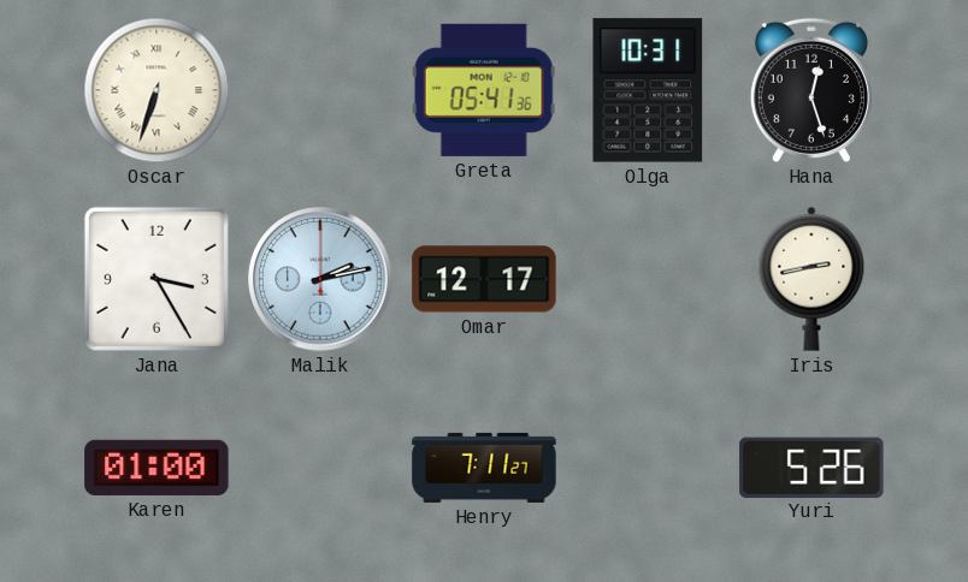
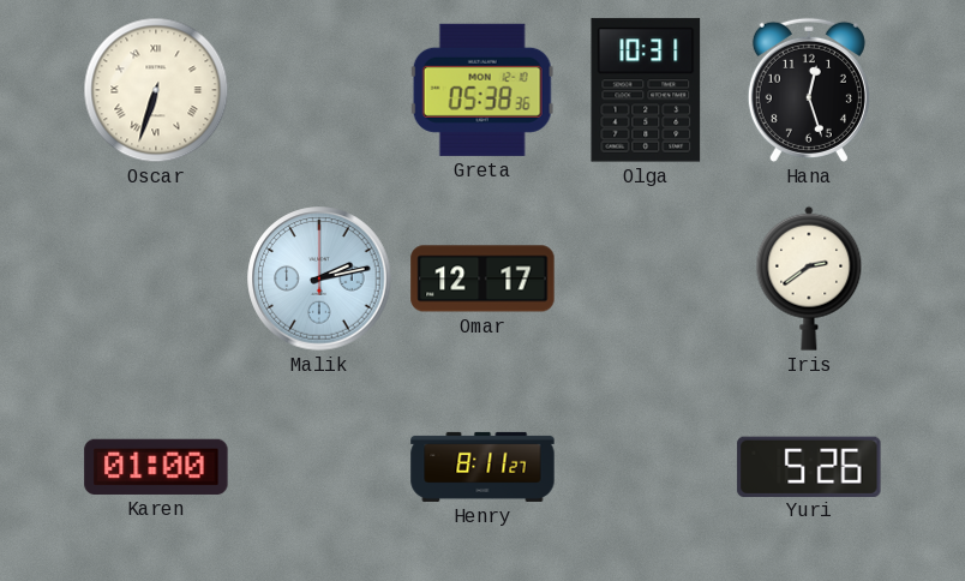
Greta: 05:41 -> 05:38
Jana: 3:25 -> none
Iris: 2:43 -> 2:39
Henry: 7:11 -> 8:11
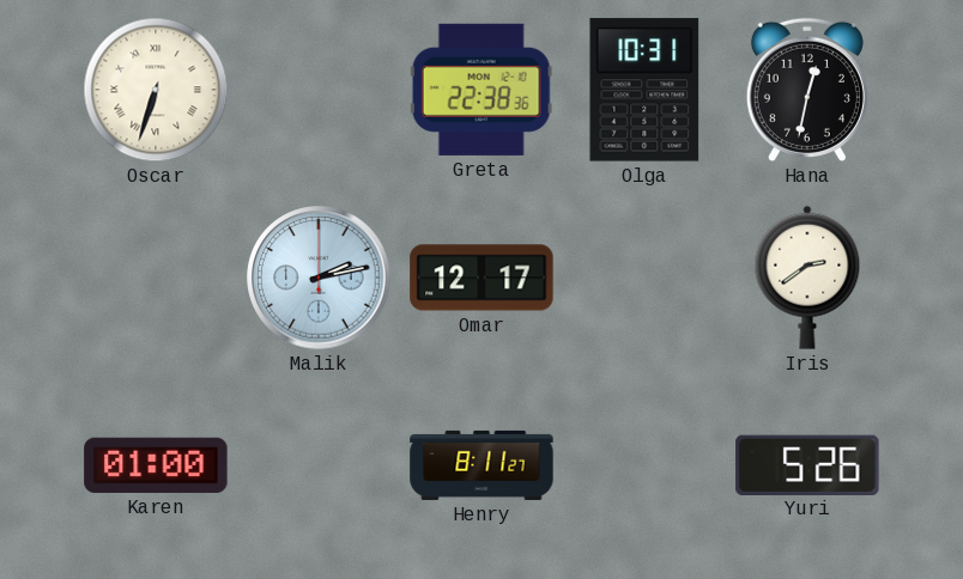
Greta: 05:38 -> 22:38
Hana: 12:27 -> 12:32
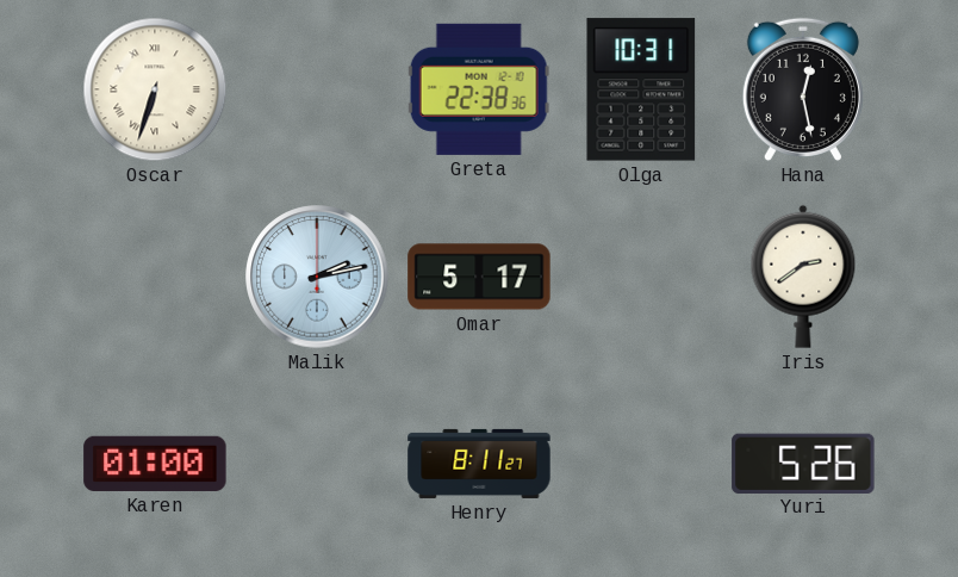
Hana: 12:32 -> 12:28
Omar: 12:17 -> 5:17
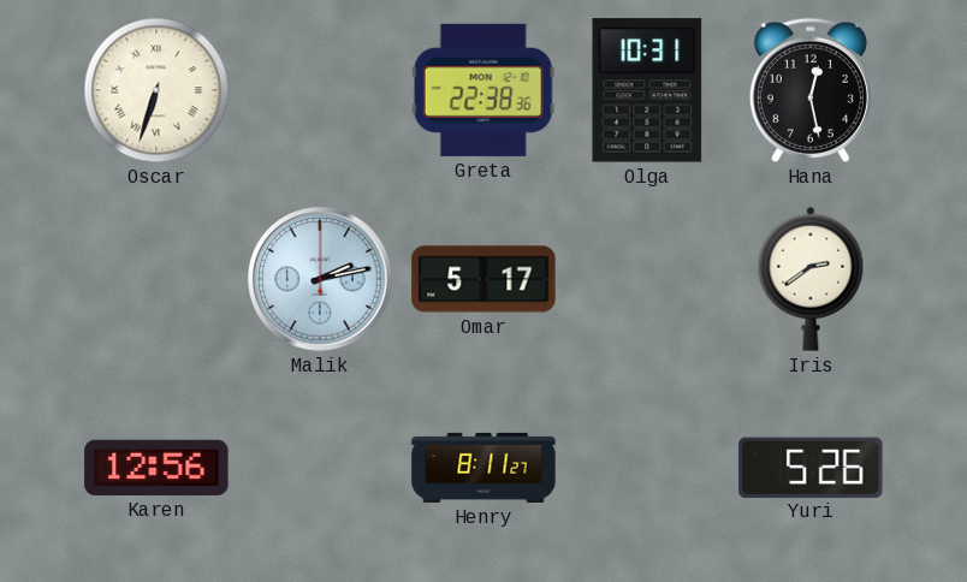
Karen: 01:00 -> 12:56
